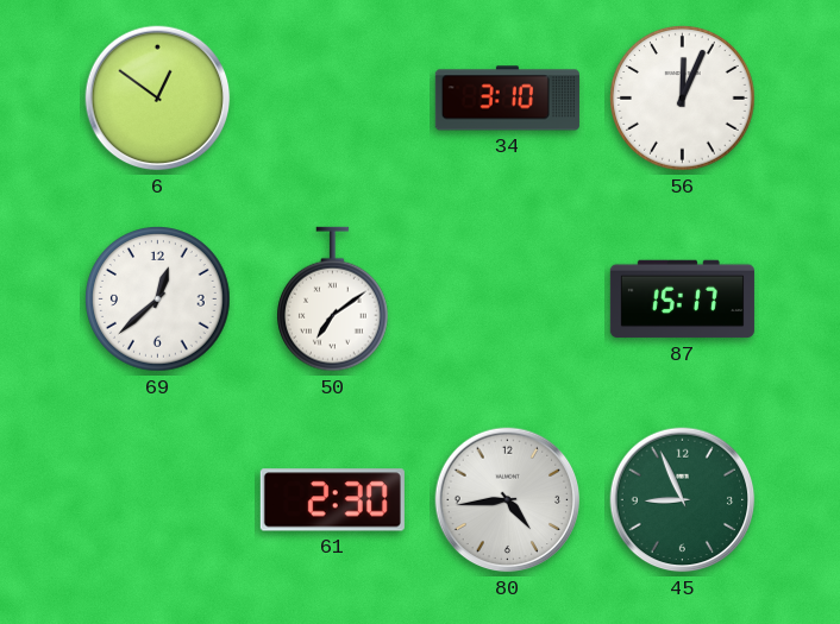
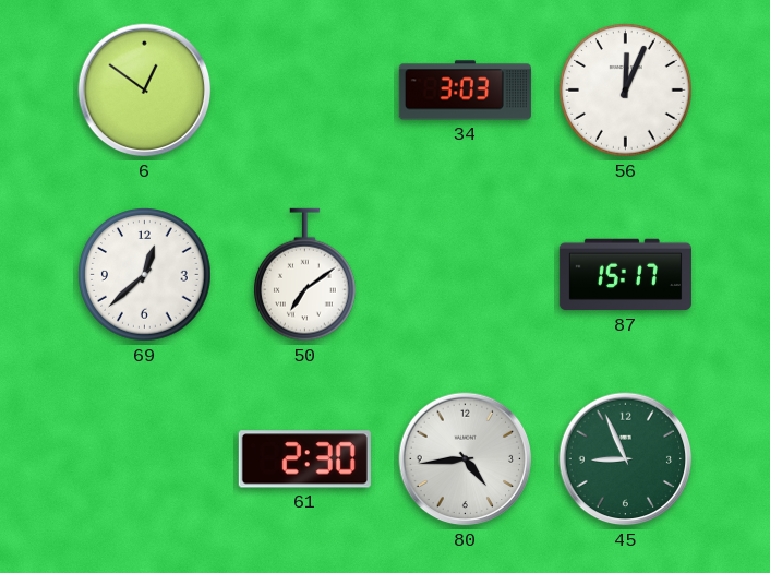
34: 3:10 -> 3:03
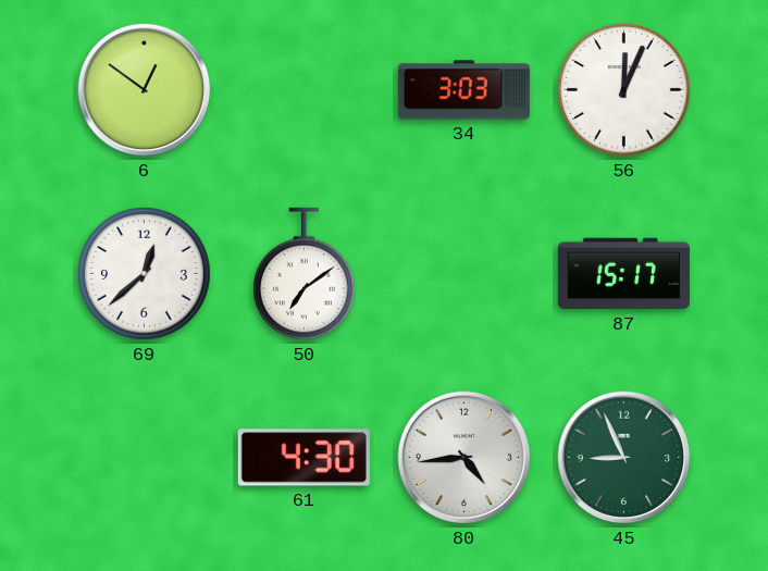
61: 2:30 -> 4:30
